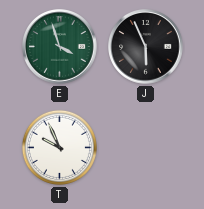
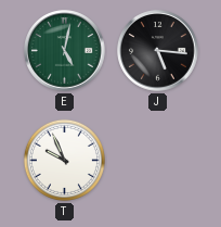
E: 3:57 -> 5:02
J: 5:56 -> 5:16
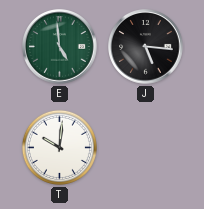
E: 5:02 -> 4:59
T: 9:56 -> 10:01
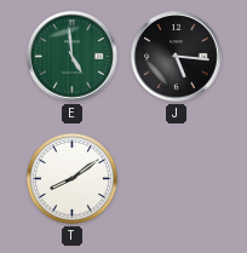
T: 10:01 -> 8:09
